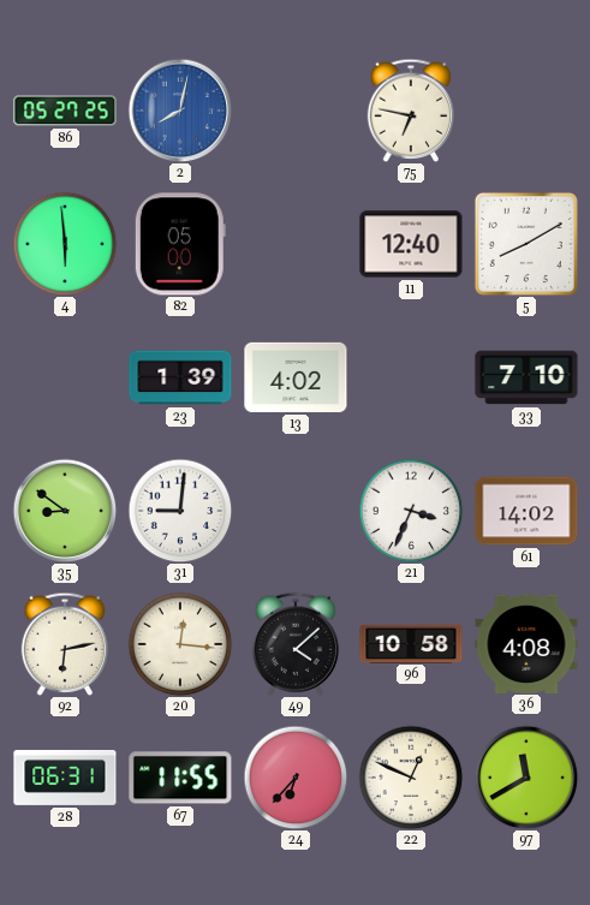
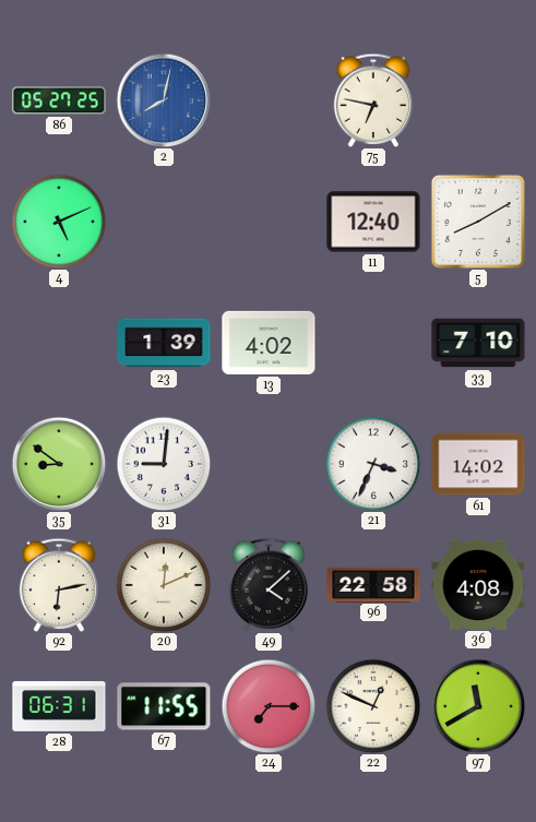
4: 5:59 -> 5:11
82: 05:00 -> none
20: 12:16 -> 12:11
96: 10:58 -> 22:58
24: 6:37 -> 7:15
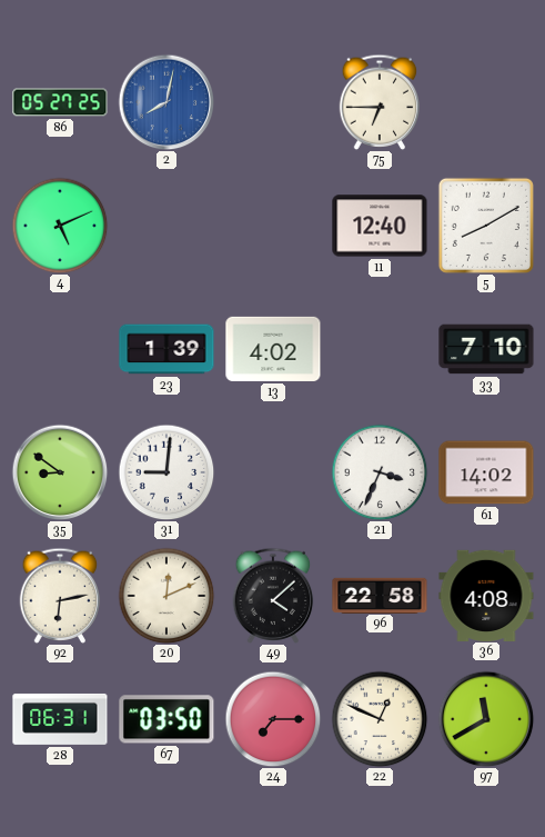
75: 6:47 -> 6:45
67: 11:55 -> 03:50
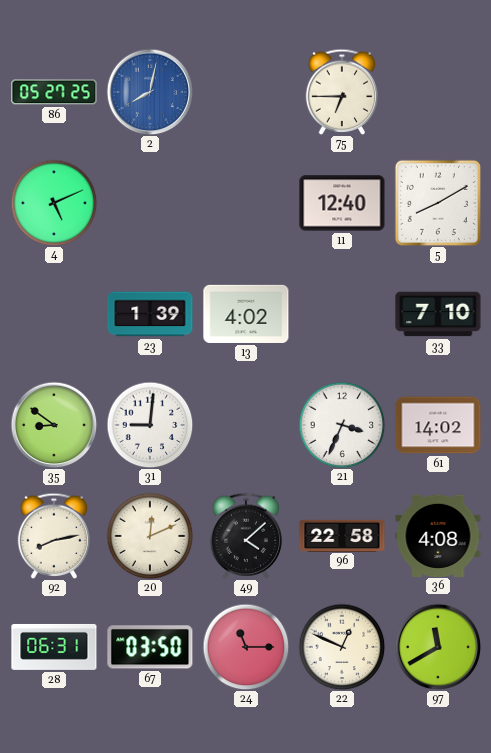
92: 6:13 -> 8:13
24: 7:15 -> 11:15
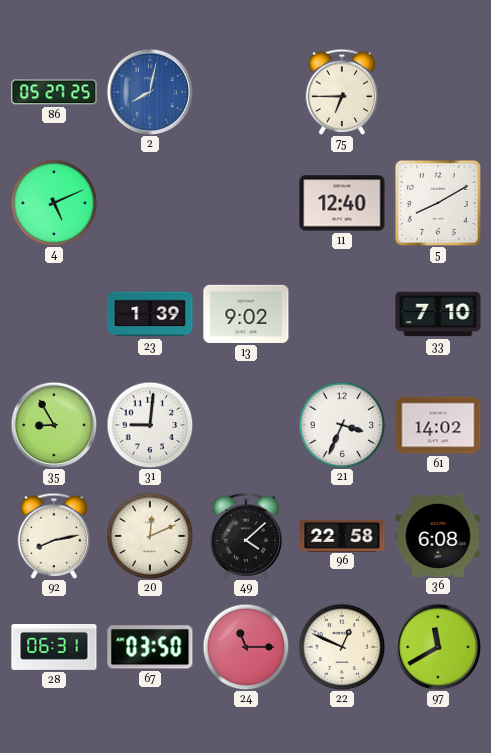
13: 4:02 -> 9:02
35: 8:51 -> 8:55
36: 4:08 -> 6:08
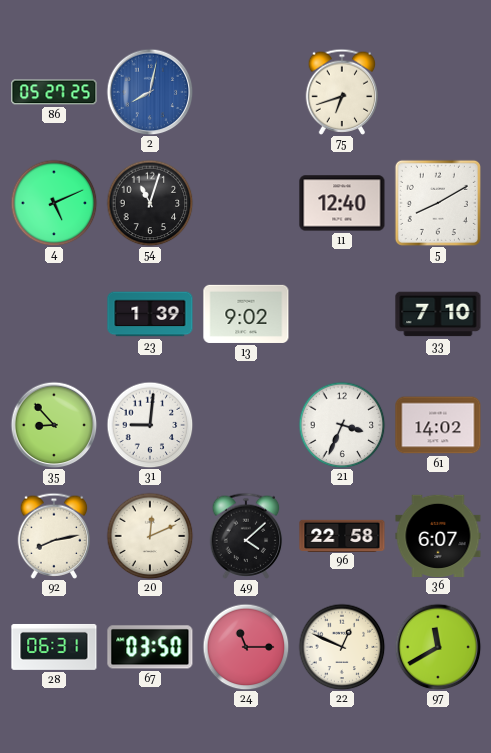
75: 6:45 -> 6:42
54: none -> 11:03
35: 8:55 -> 8:53
36: 6:08 -> 6:07
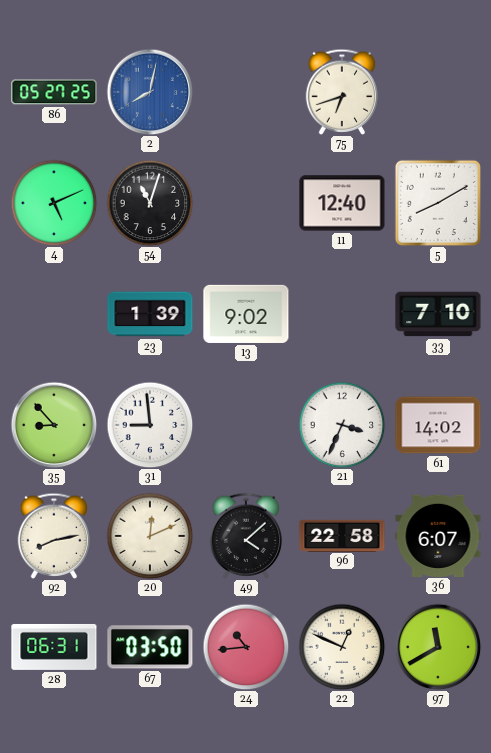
31: 9:01 -> 8:59
24: 11:15 -> 10:44
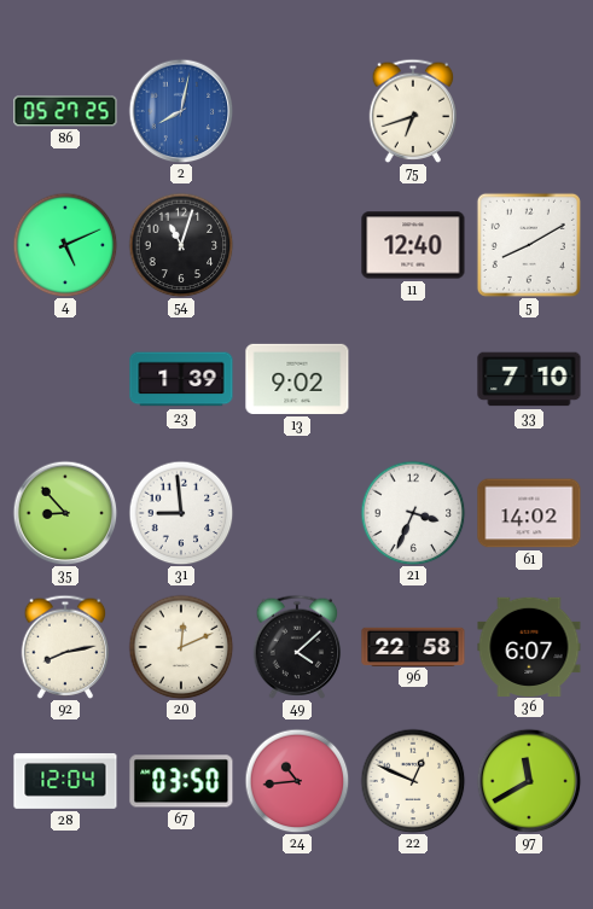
28: 06:31 -> 12:04
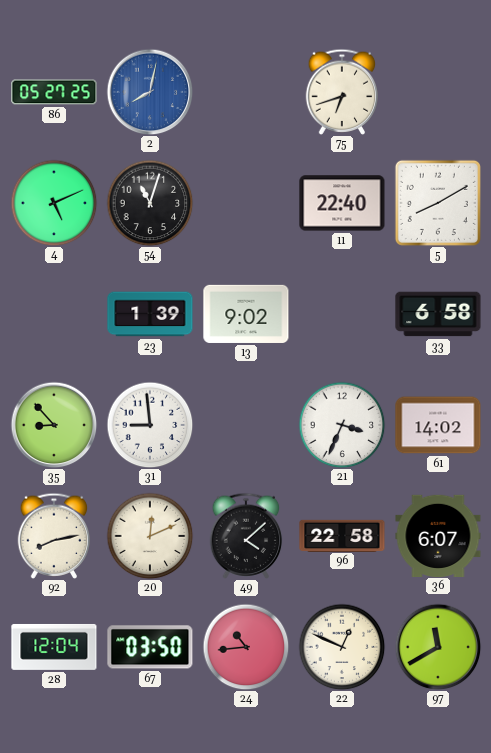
11: 12:40 -> 22:40
33: 7:10 -> 6:58
